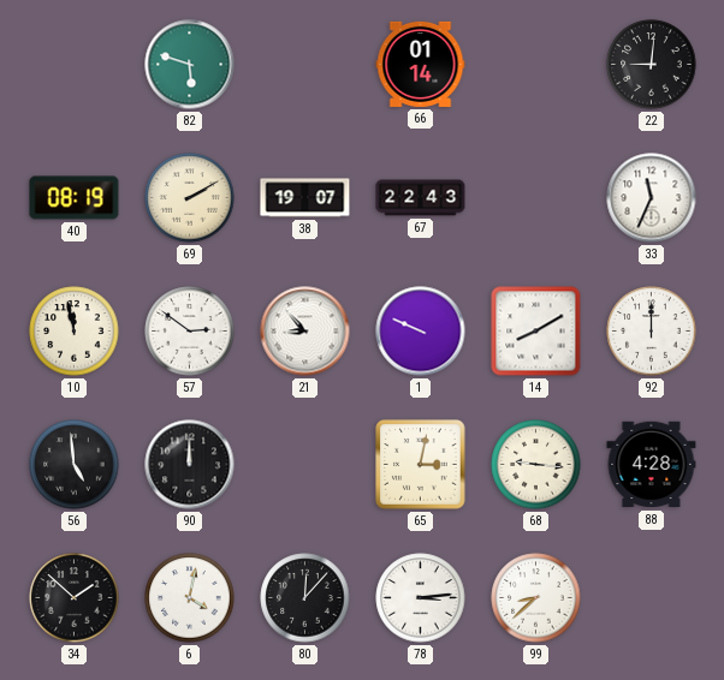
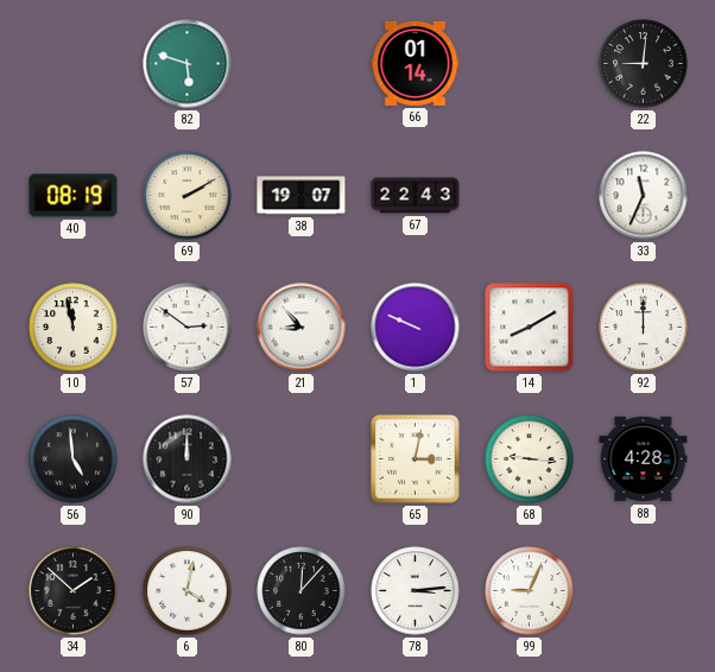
99: 8:38 -> 9:04
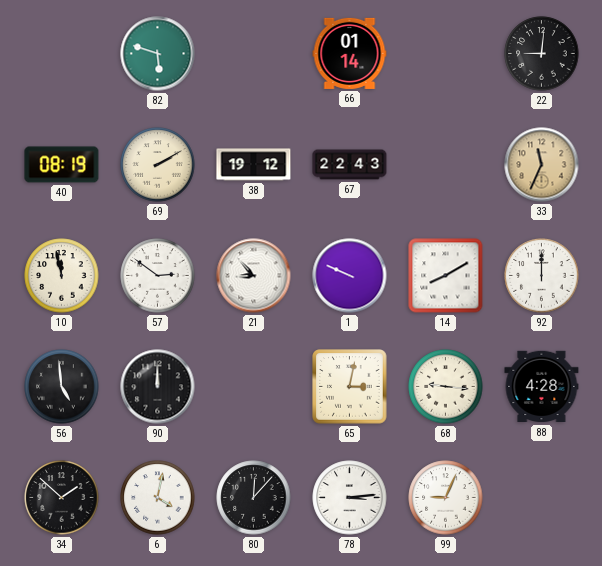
38: 19:07 -> 19:12
33 dial: white -> champagne
